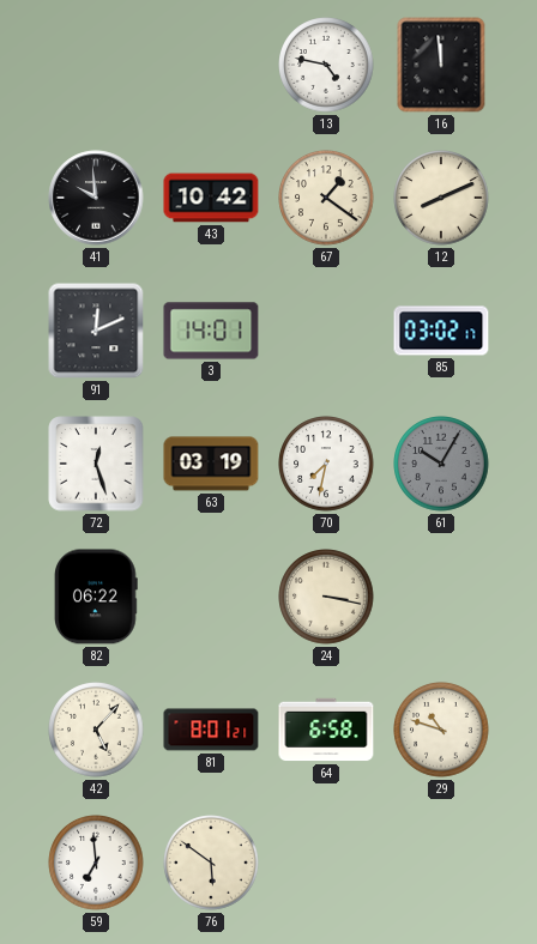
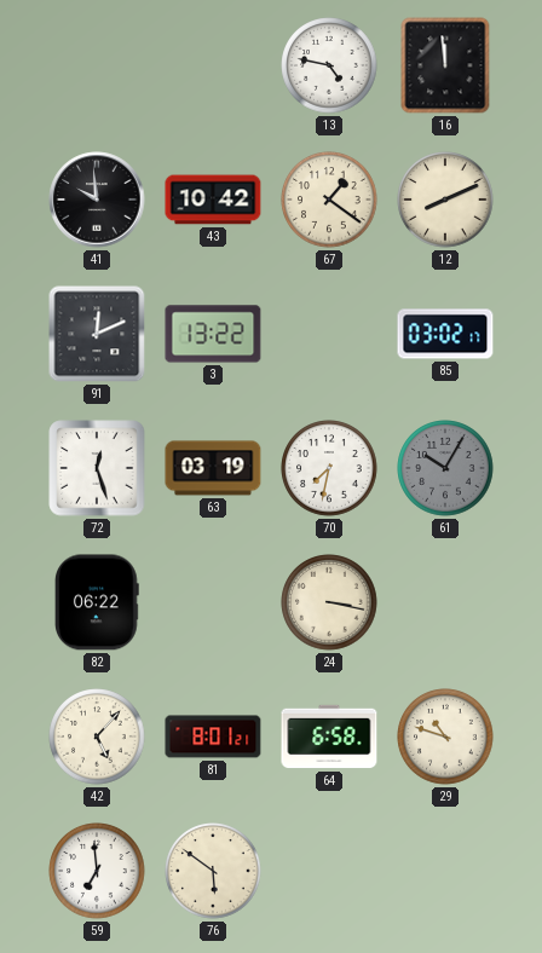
3: 14:01 -> 13:22
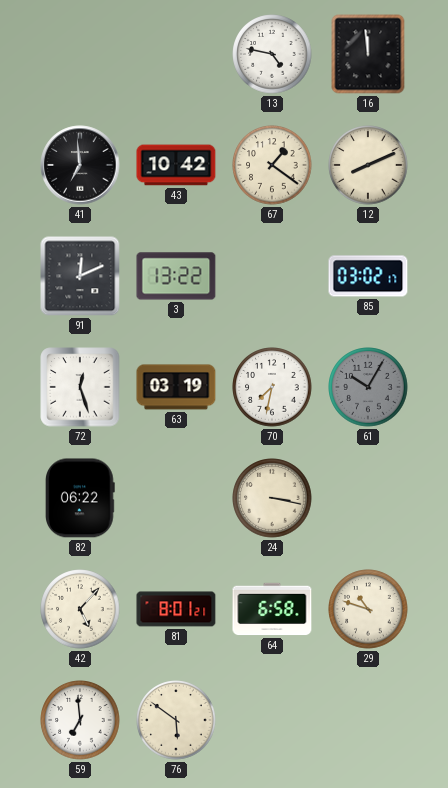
41: 9:59 -> 6:59
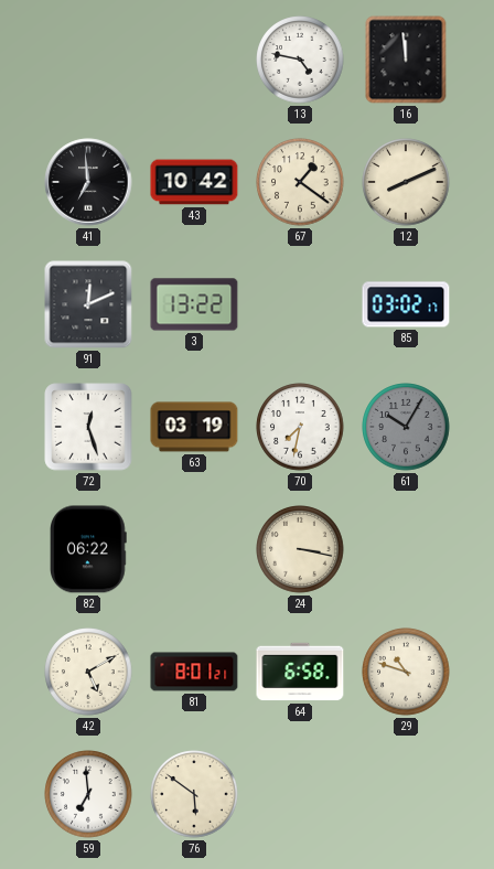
42: 5:07 -> 5:10
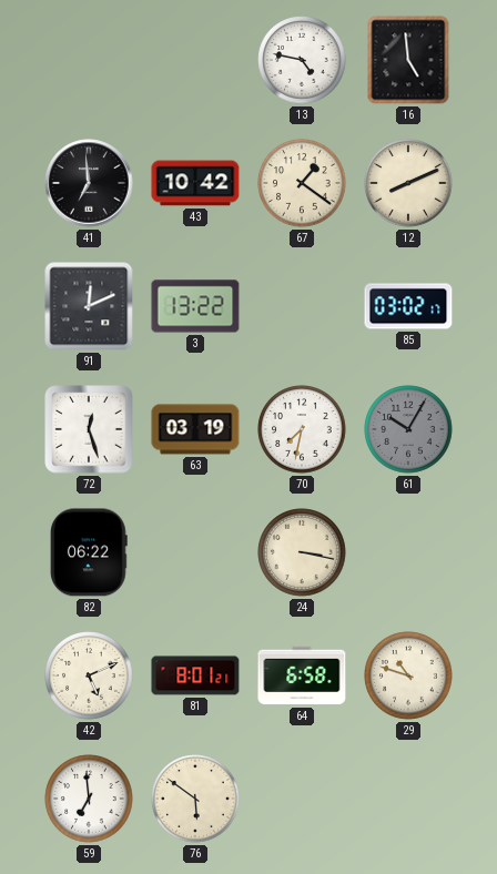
16: 11:59 -> 4:59
42: 5:10 -> 5:11
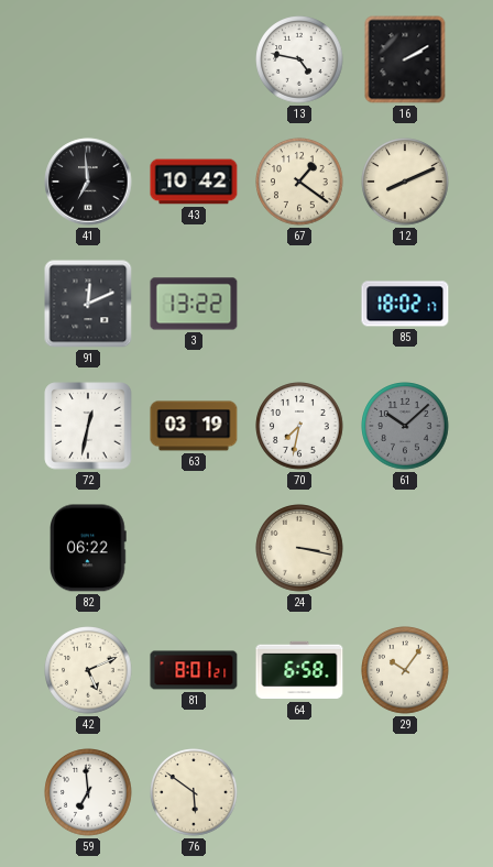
16: 4:59 -> 2:10
85: 03:02 -> 18:02
72: 12:27 -> 12:32
61: 10:05 -> 10:08
29: 10:48 -> 10:06
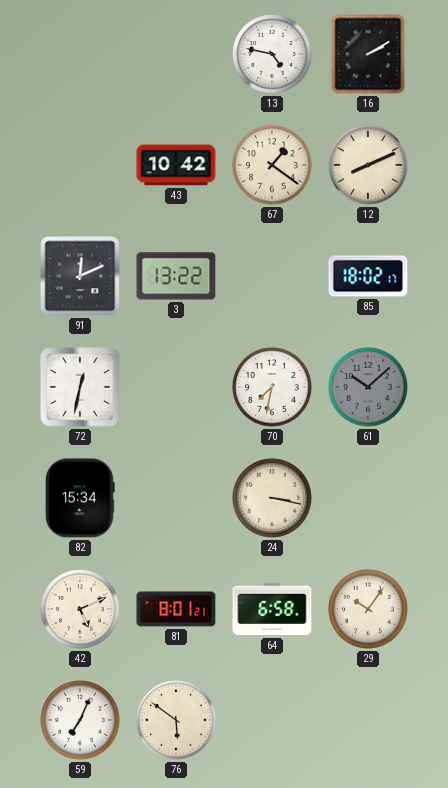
41: 6:59 -> none
63: 03:19 -> none
82: 06:22 -> 15:34
59: 6:59 -> 7:04
